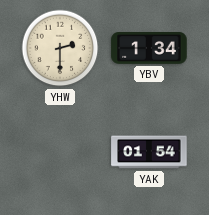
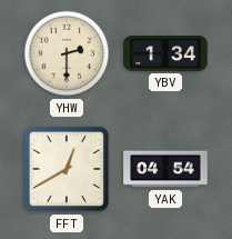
FFT: none -> 12:40
YAK: 01:54 -> 04:54
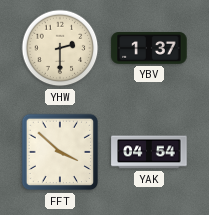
YBV: 1:34 -> 1:37
FFT: 12:40 -> 3:52
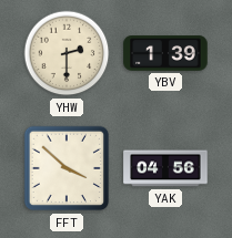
YBV: 1:37 -> 1:39
YAK: 04:54 -> 04:56
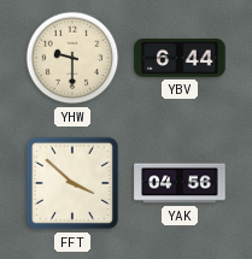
YHW: 2:30 -> 9:30
YBV: 1:39 -> 6:44
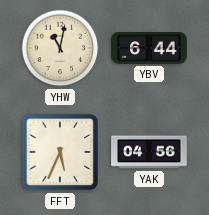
YHW: 9:30 -> 11:02
FFT: 3:52 -> 5:34
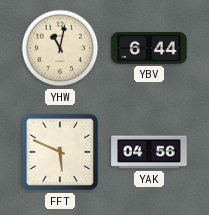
FFT: 5:34 -> 5:49
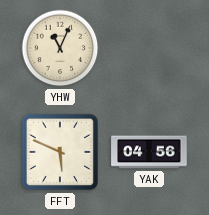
YHW: 11:02 -> 11:04
YBV: 6:44 -> none
